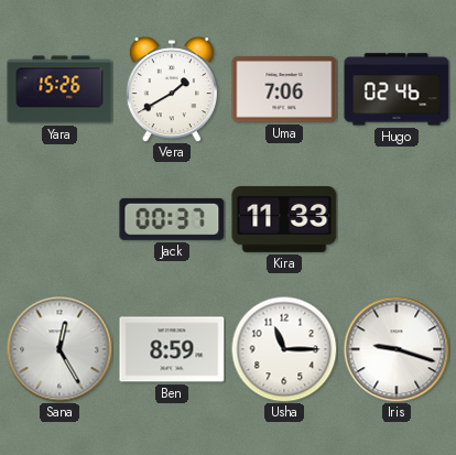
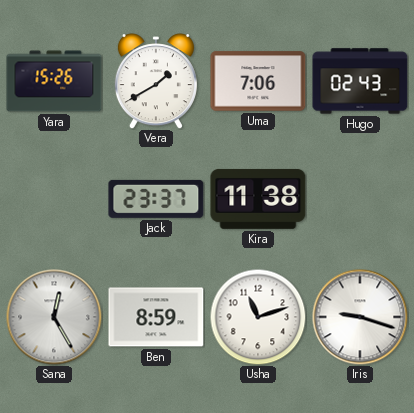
Hugo: 02:46 -> 02:43
Jack: 00:37 -> 23:37
Kira: 11:33 -> 11:38
Usha: 11:15 -> 11:12
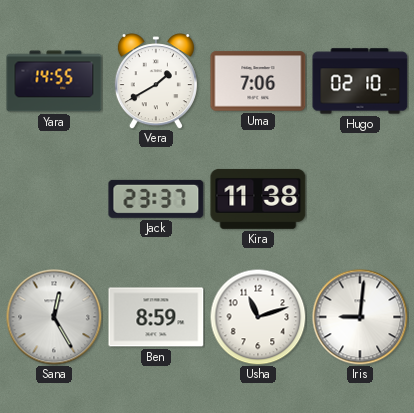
Yara: 15:26 -> 14:55
Hugo: 02:43 -> 02:10
Iris: 9:18 -> 9:01
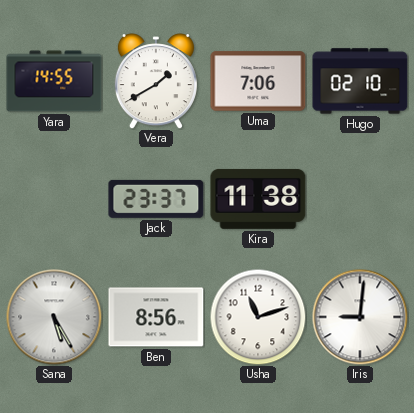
Sana: 12:25 -> 5:25
Ben: 8:59 -> 8:56
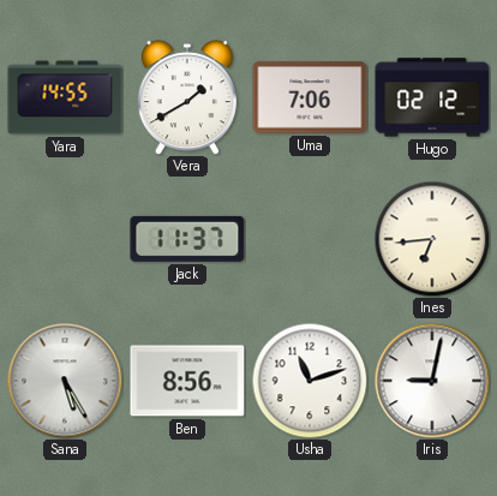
Hugo: 02:10 -> 02:12
Jack: 23:37 -> 11:37
Kira: 11:38 -> none
Ines: none -> 6:44
Iris: 9:01 -> 9:02
